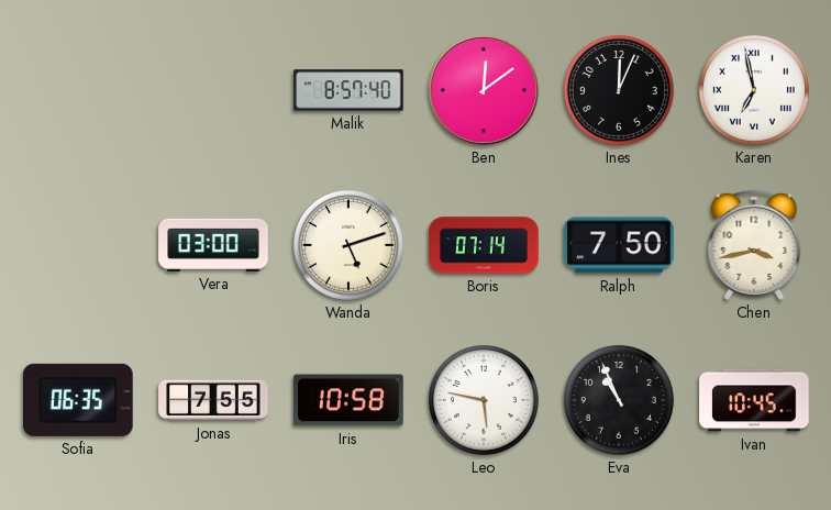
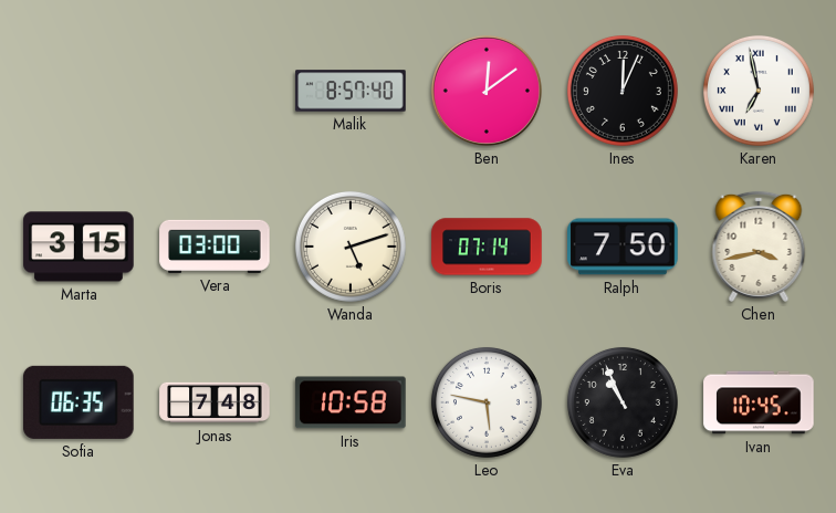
Marta: none -> 3:15
Jonas: 7:55 -> 7:48
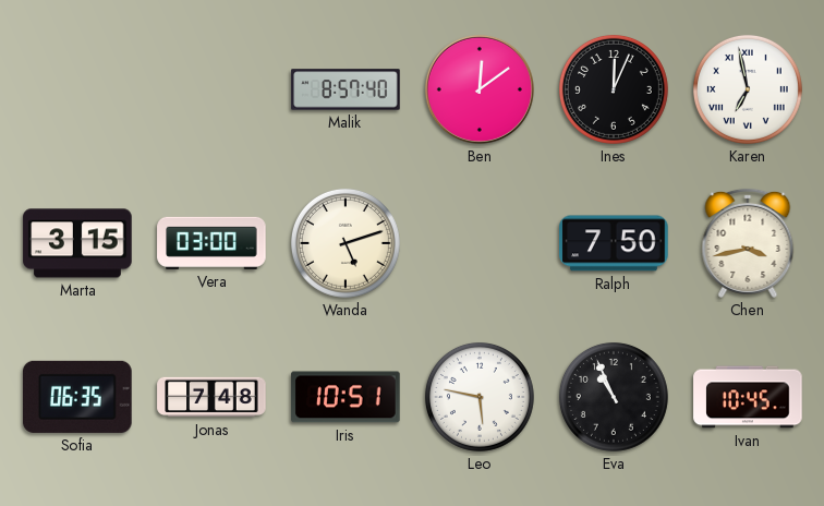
Boris: 07:14 -> none
Iris: 10:58 -> 10:51
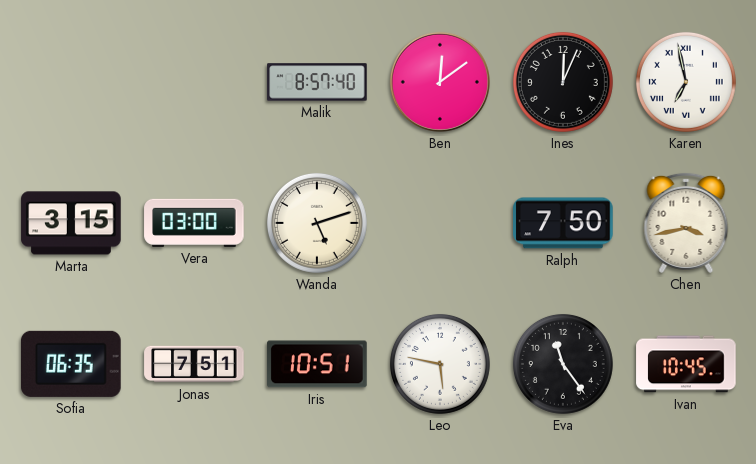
Jonas: 7:48 -> 7:51
Eva: 10:56 -> 11:24
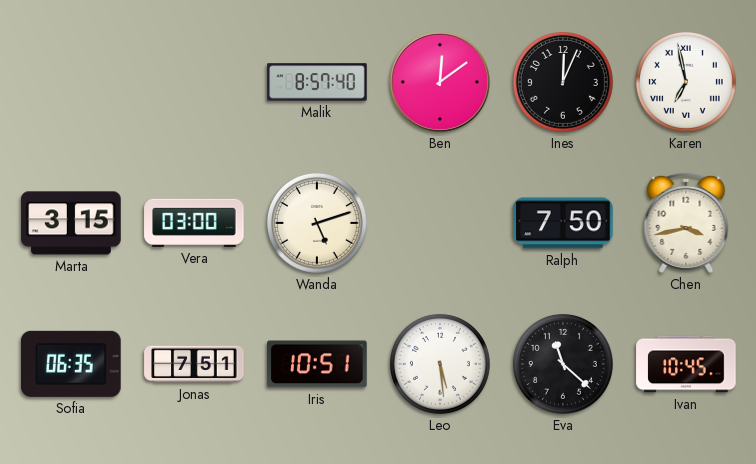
Leo: 5:47 -> 5:29
Eva: 11:24 -> 11:22
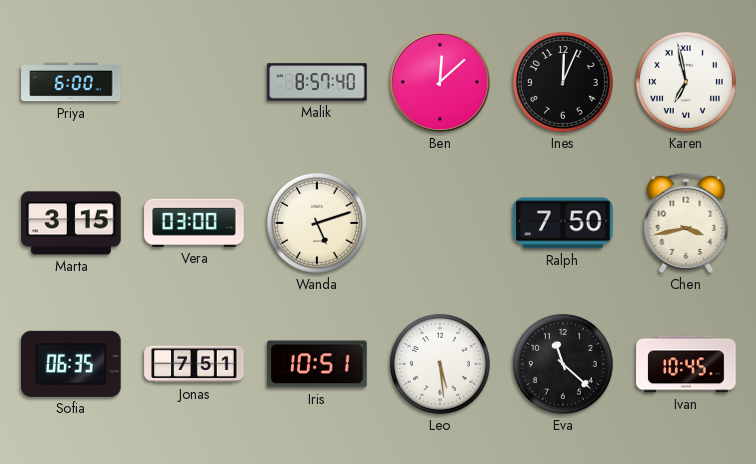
Priya: none -> 6:00
Ben: 12:09 -> 12:08
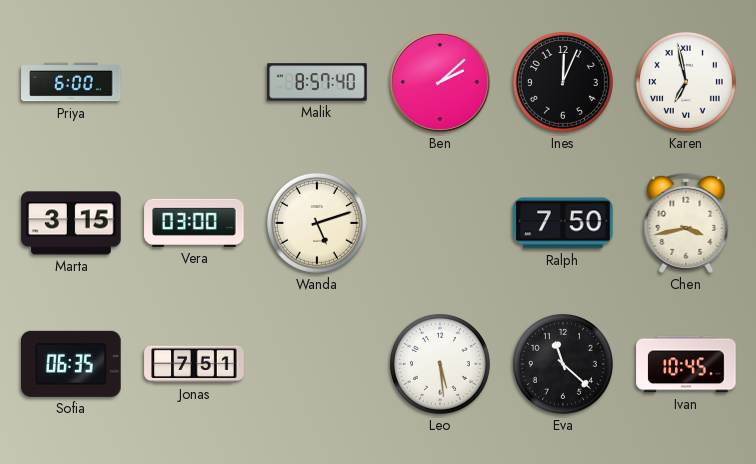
Ben: 12:08 -> 2:08
Iris: 10:51 -> none
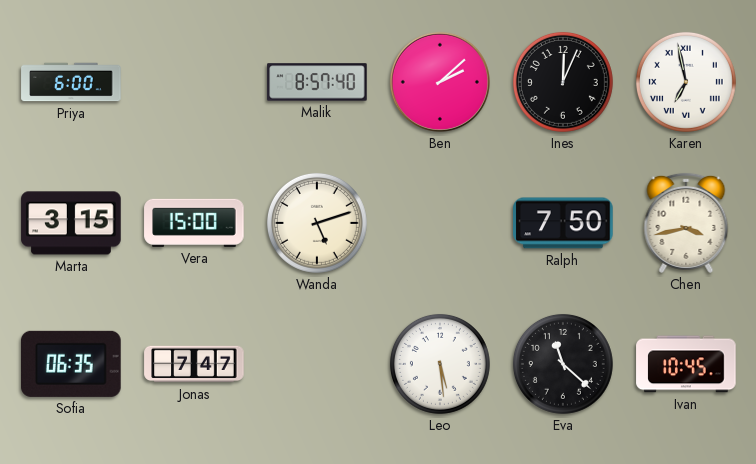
Vera: 03:00 -> 15:00
Jonas: 7:51 -> 7:47
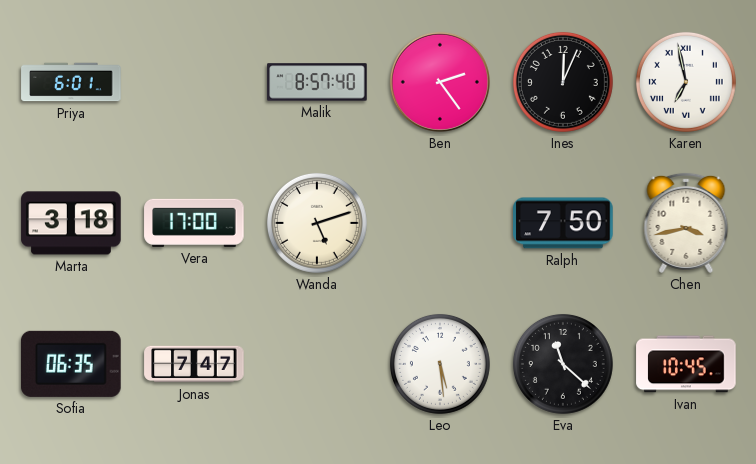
Priya: 6:00 -> 6:01
Ben: 2:08 -> 2:24
Marta: 3:15 -> 3:18
Vera: 15:00 -> 17:00
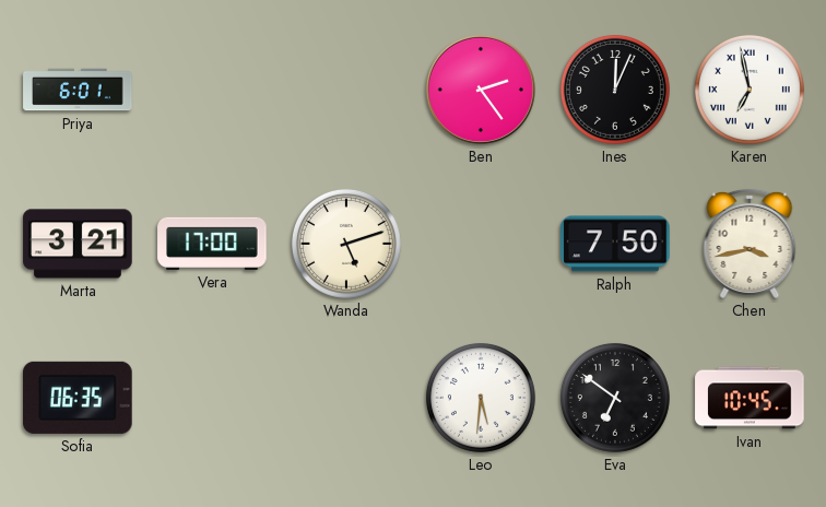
Malik: 8:57 -> none
Marta: 3:18 -> 3:21
Jonas: 7:47 -> none
Leo: 5:29 -> 5:31
Eva: 11:22 -> 6:51
